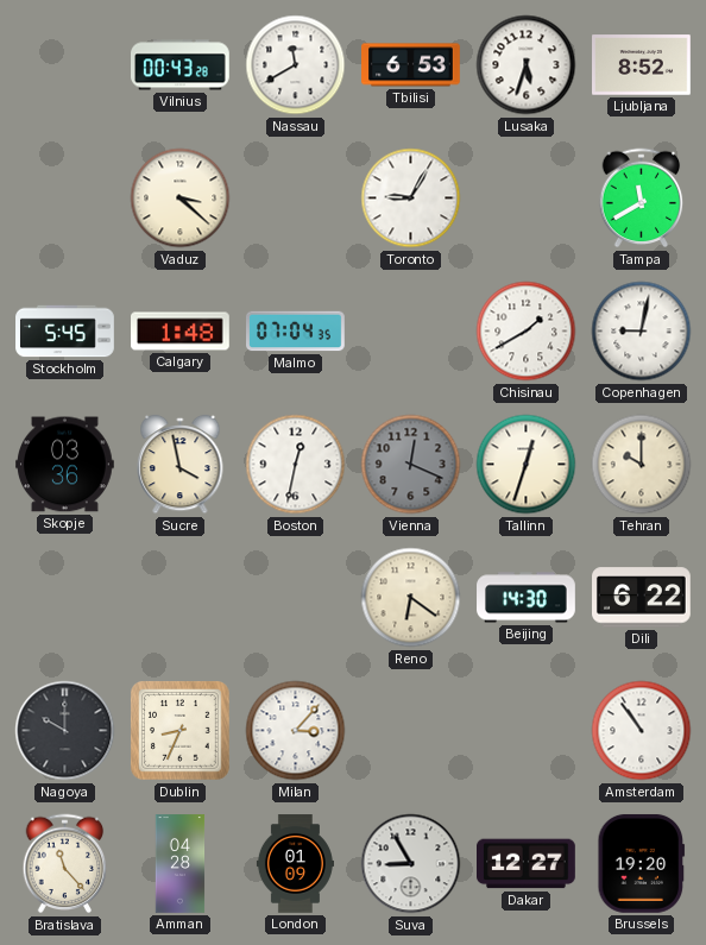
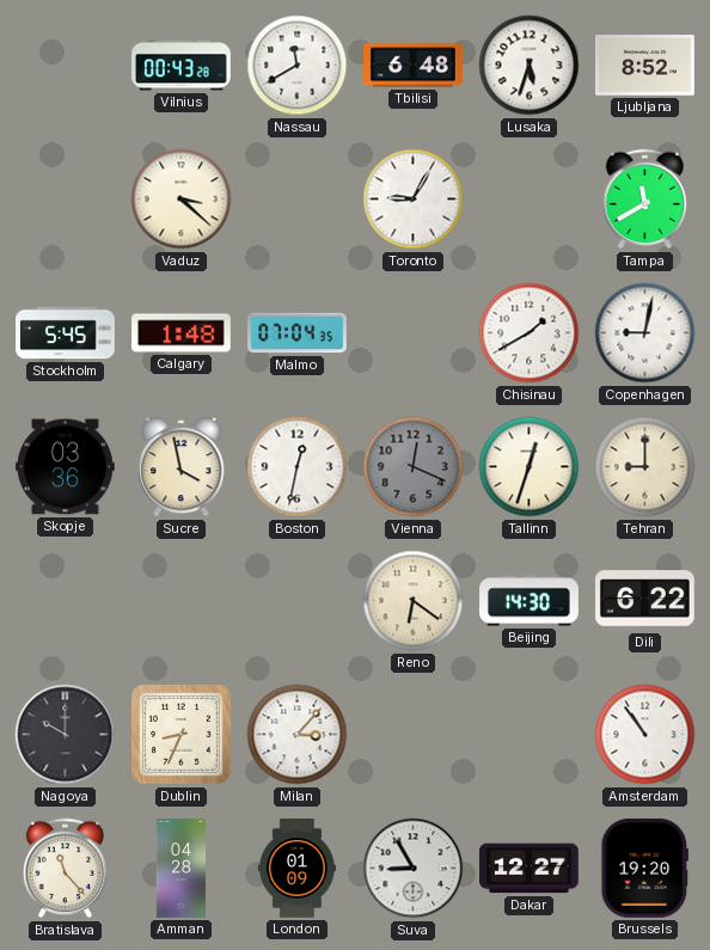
Tbilisi: 6:53 -> 6:48
Tehran: 10:00 -> 9:00
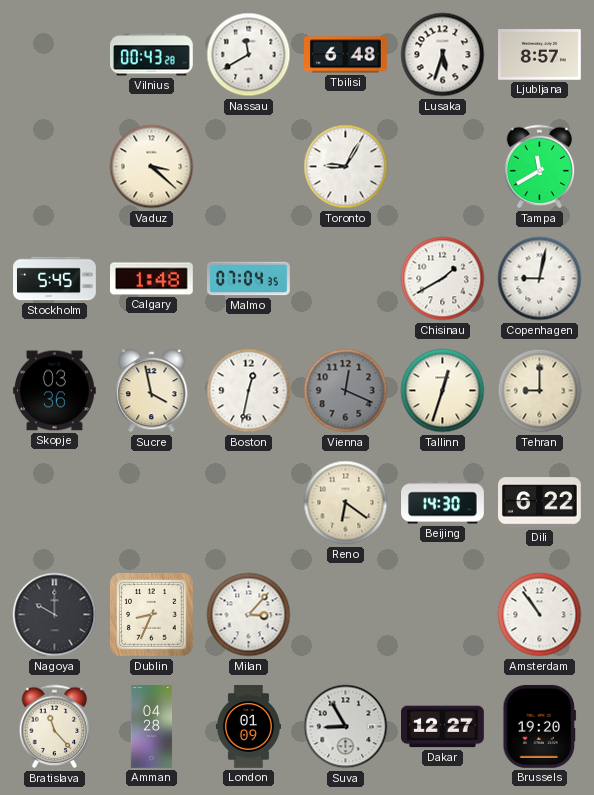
Ljubljana: 8:52 -> 8:57
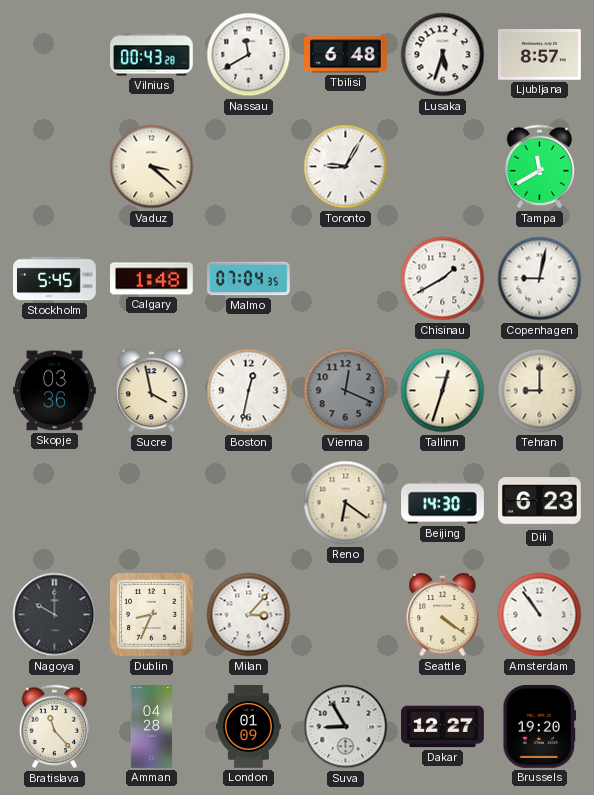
Dili: 6:22 -> 6:23
Seattle: none -> 4:21
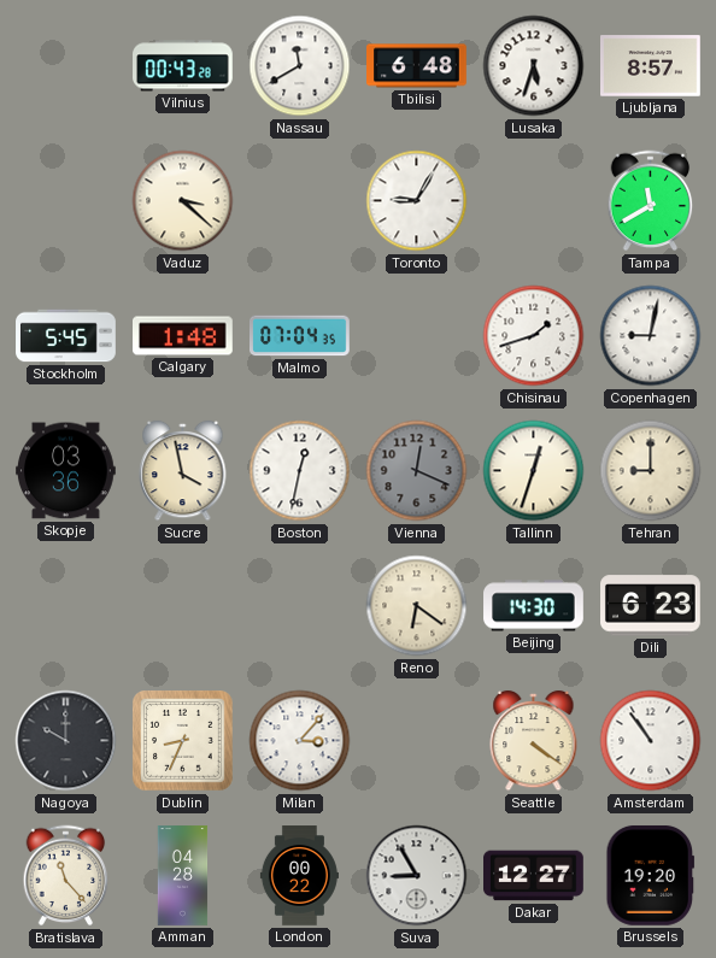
Chisinau: 1:40 -> 1:42
London: 01:09 -> 00:22
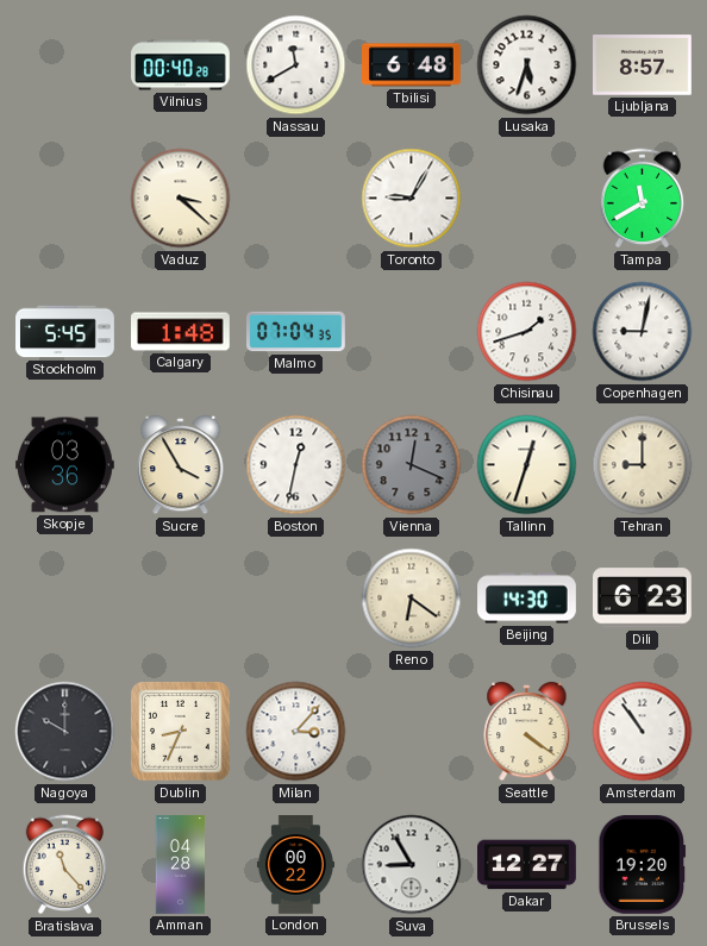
Vilnius: 00:43 -> 00:40
Sucre: 3:58 -> 3:55
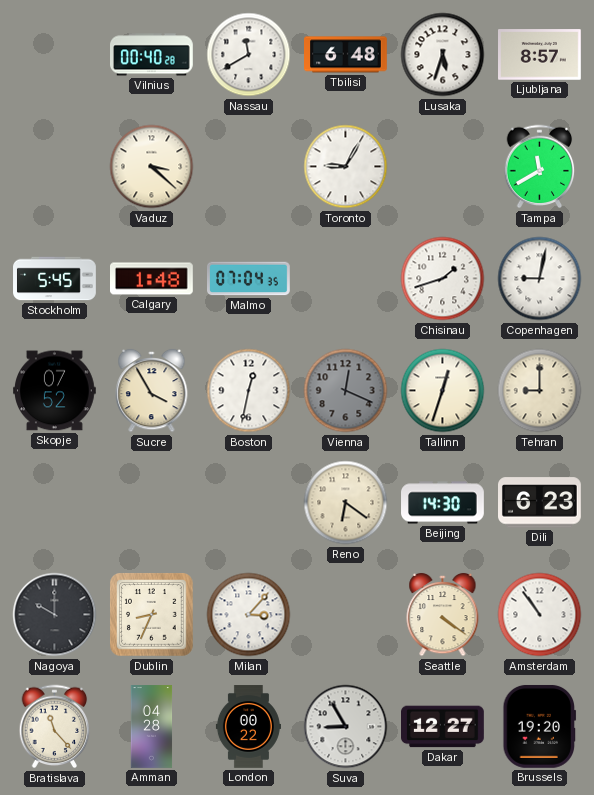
Skopje: 03:36 -> 07:52
